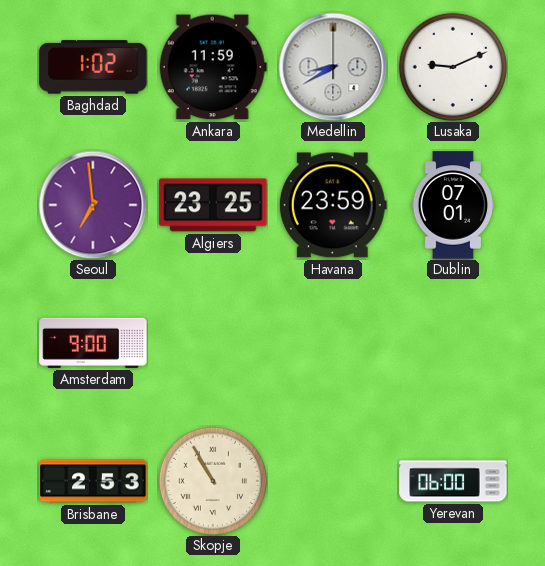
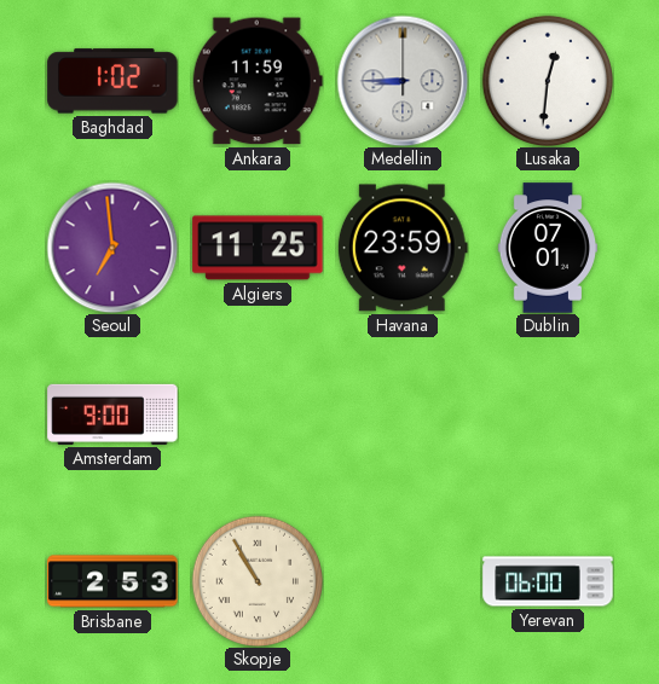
Medellin: 8:40 -> 8:45
Lusaka: 9:11 -> 12:31
Algiers: 23:25 -> 11:25
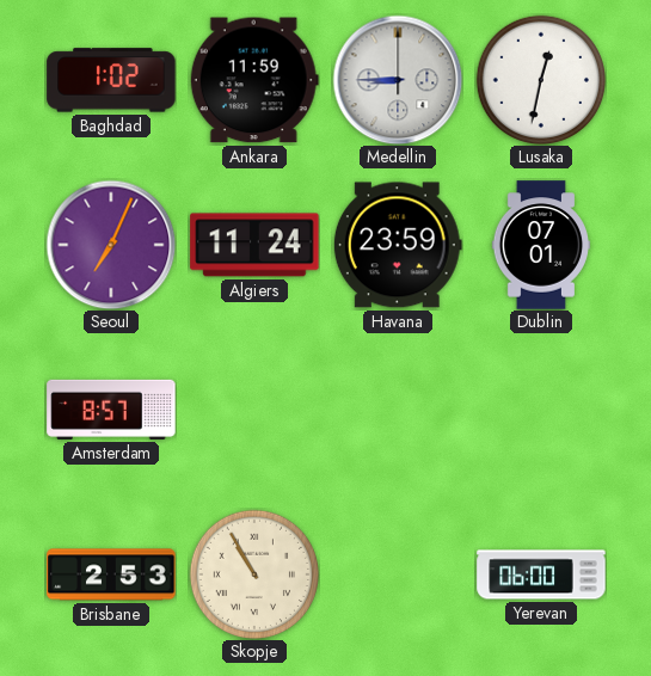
Lusaka: 12:31 -> 12:32
Seoul: 6:59 -> 7:04
Algiers: 11:25 -> 11:24
Amsterdam: 9:00 -> 8:57
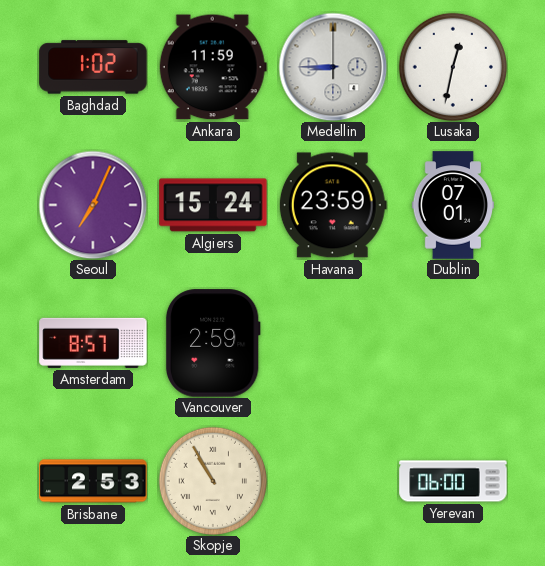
Algiers: 11:24 -> 15:24
Vancouver: none -> 2:59
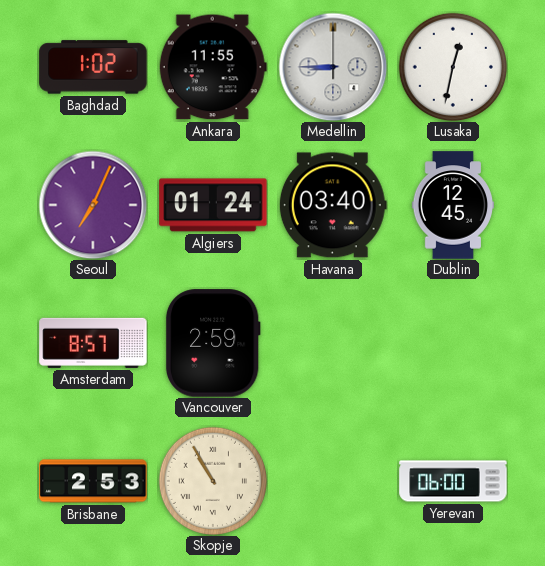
Ankara: 11:59 -> 11:55
Algiers: 15:24 -> 01:24
Havana: 23:59 -> 03:40
Dublin: 07:01 -> 12:45
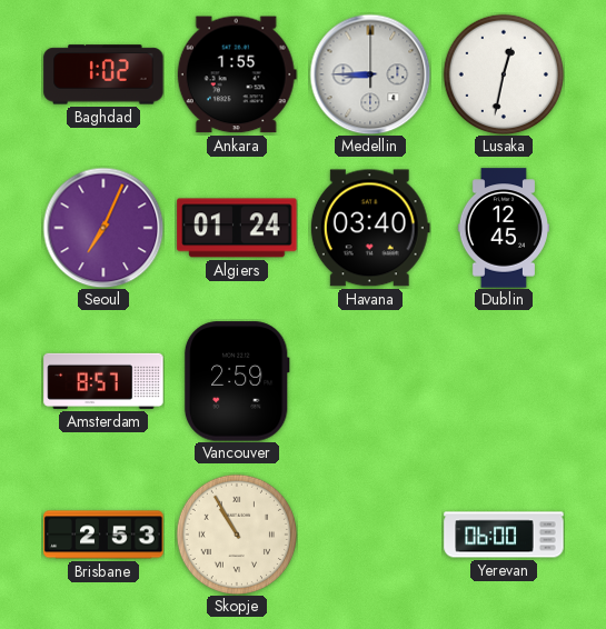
Ankara: 11:55 -> 1:55
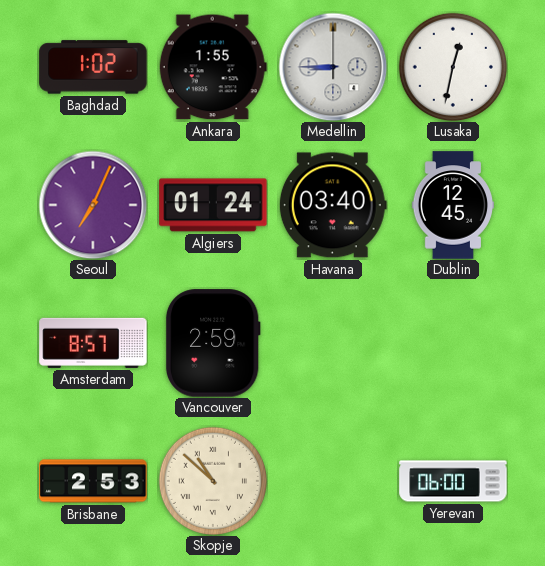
Skopje: 10:55 -> 10:52
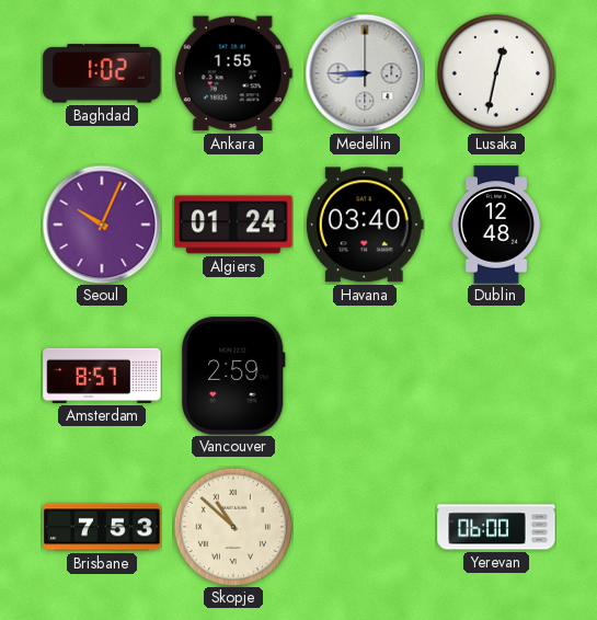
Seoul: 7:04 -> 10:04
Dublin: 12:45 -> 12:48
Brisbane: 2:53 -> 7:53
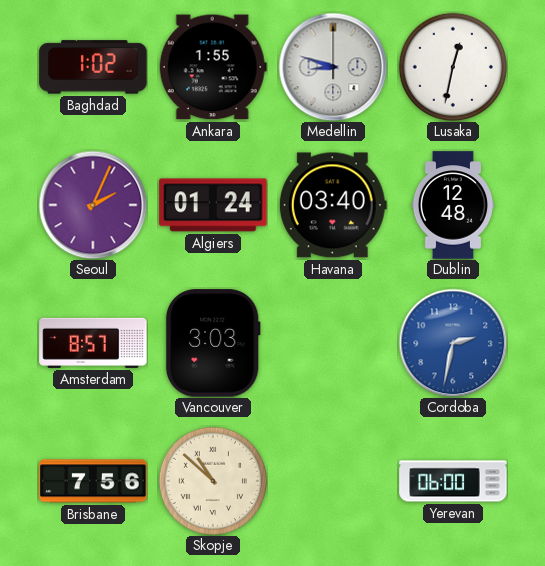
Medellin: 8:45 -> 8:48
Seoul: 10:04 -> 2:04
Vancouver: 2:59 -> 3:03
Cordoba: none -> 2:32
Brisbane: 7:53 -> 7:56
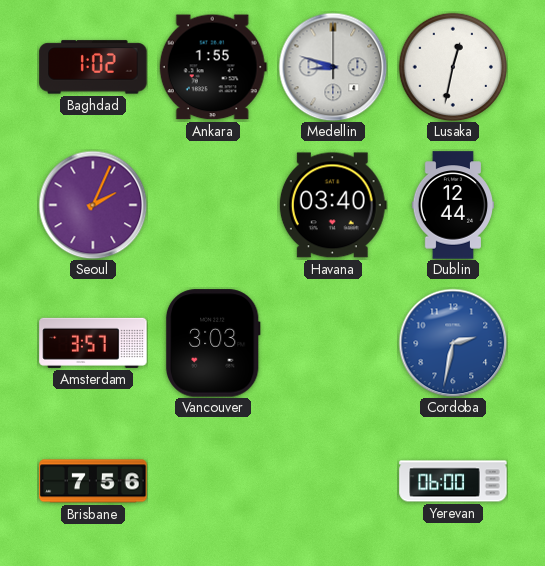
Algiers: 01:24 -> none
Dublin: 12:48 -> 12:44
Amsterdam: 8:57 -> 3:57
Skopje: 10:52 -> none
